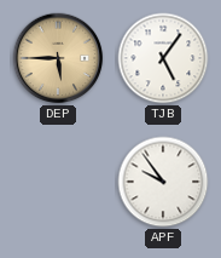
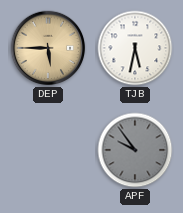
TJB: 5:06 -> 5:32
APF dial: white -> grey
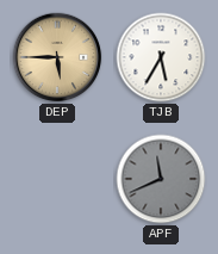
TJB: 5:32 -> 5:35
APF: 9:54 -> 11:41
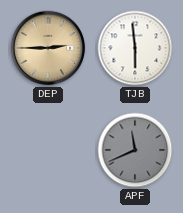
DEP: 5:45 -> 2:45
TJB: 5:35 -> 5:59
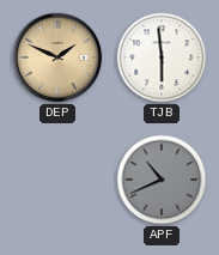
DEP: 2:45 -> 1:49
APF: 11:41 -> 10:41
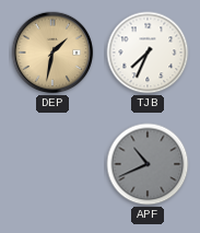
DEP: 1:49 -> 1:32
TJB: 5:59 -> 7:34
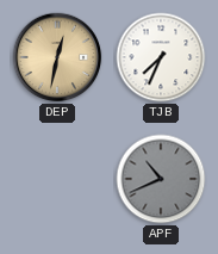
DEP: 1:32 -> 12:32
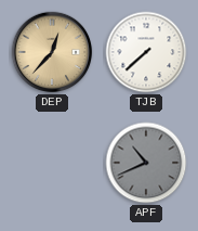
DEP: 12:32 -> 12:37
TJB: 7:34 -> 7:38
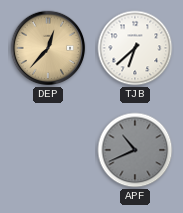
TJB: 7:38 -> 6:38
